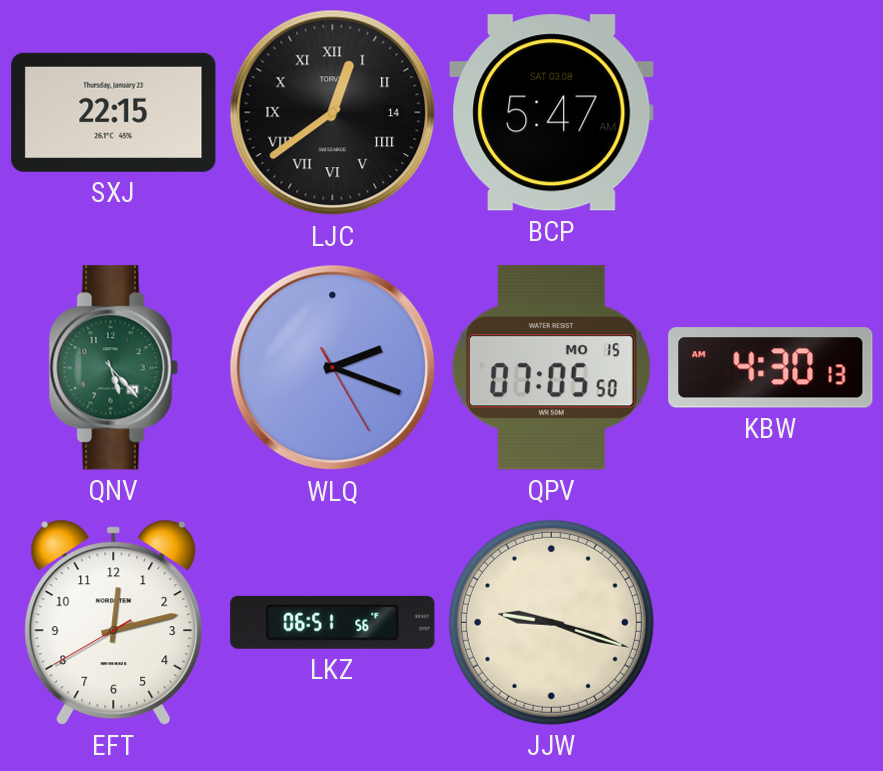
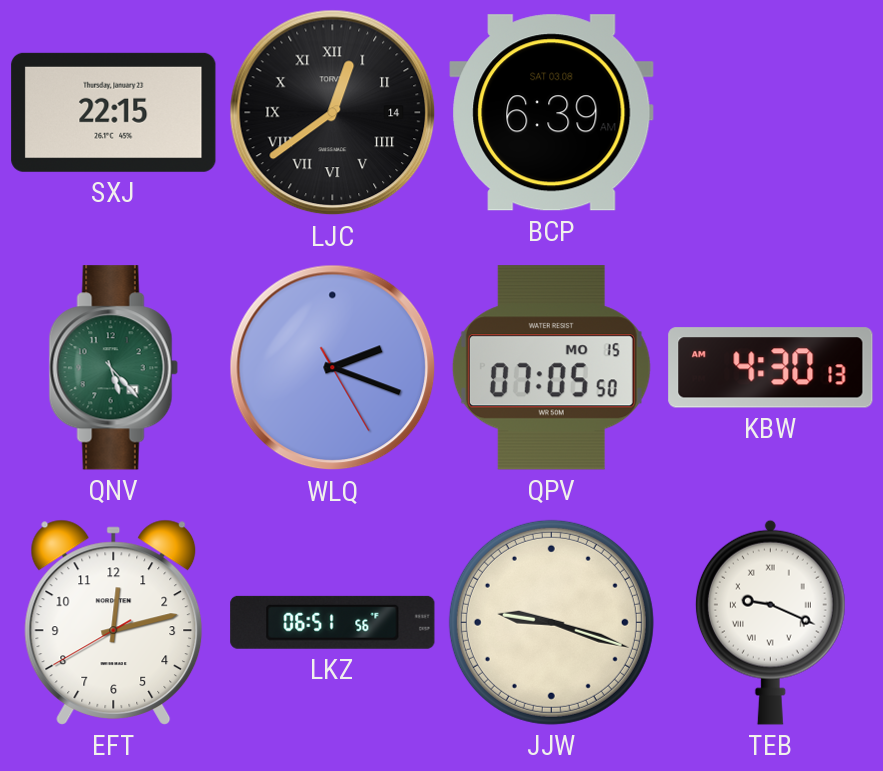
BCP: 5:47 -> 6:39
TEB: none -> 9:19
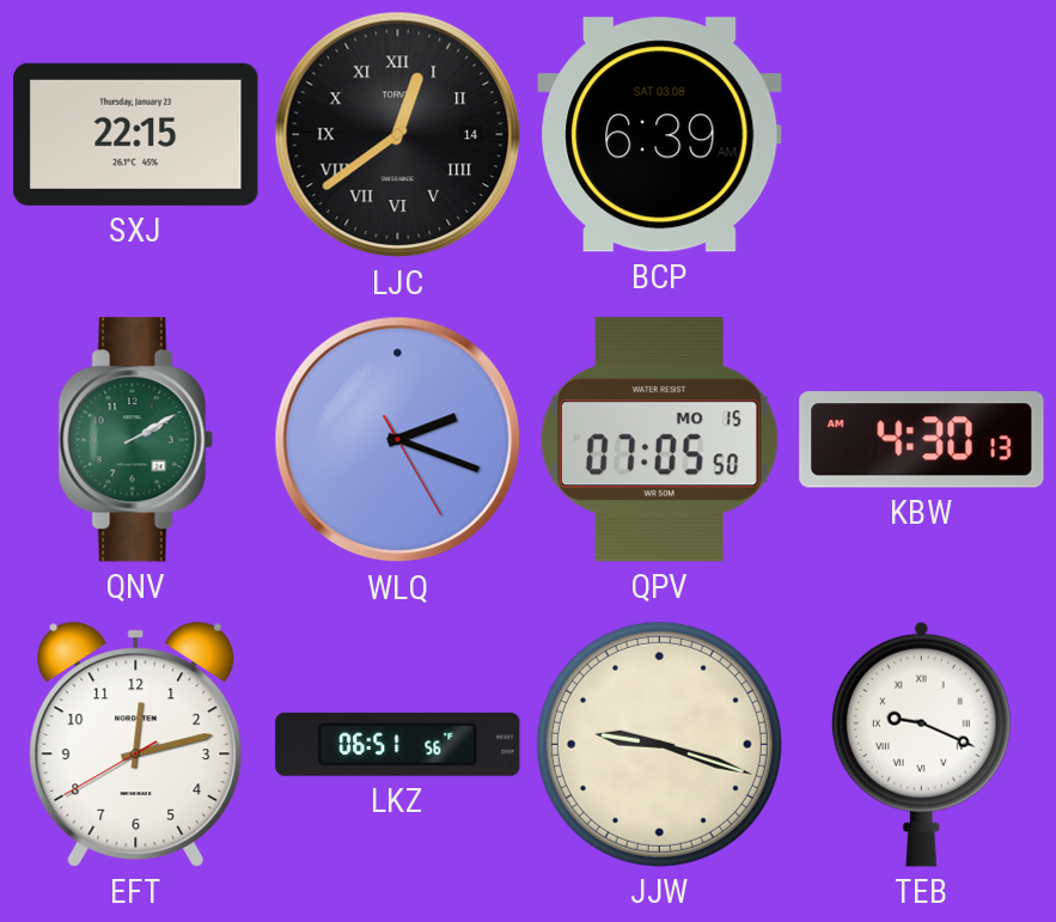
QNV: 5:23 -> 2:10
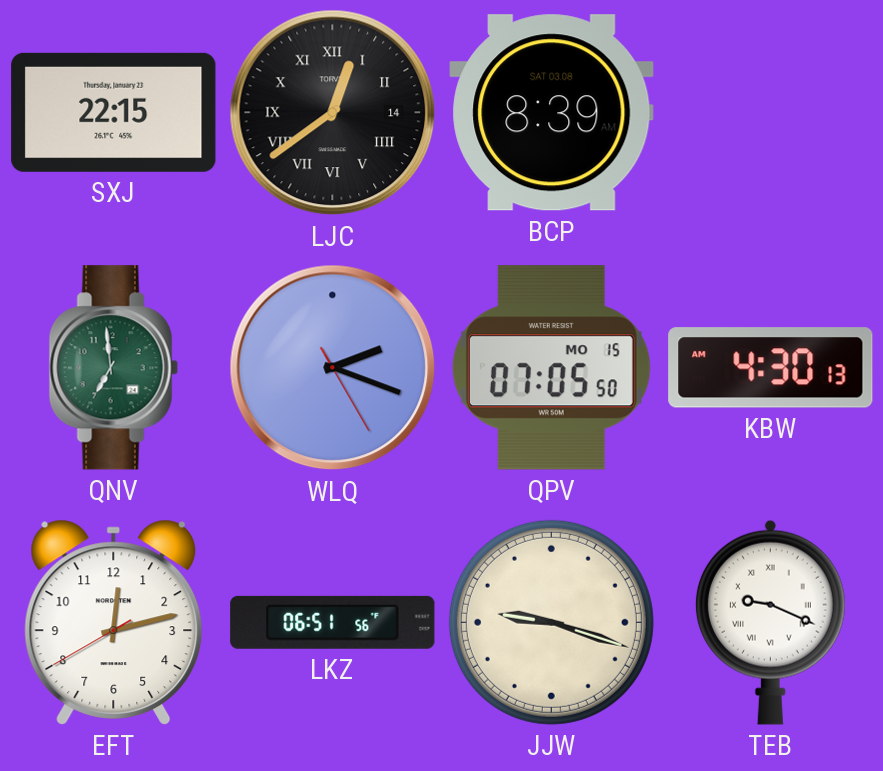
BCP: 6:39 -> 8:39
QNV: 2:10 -> 6:59
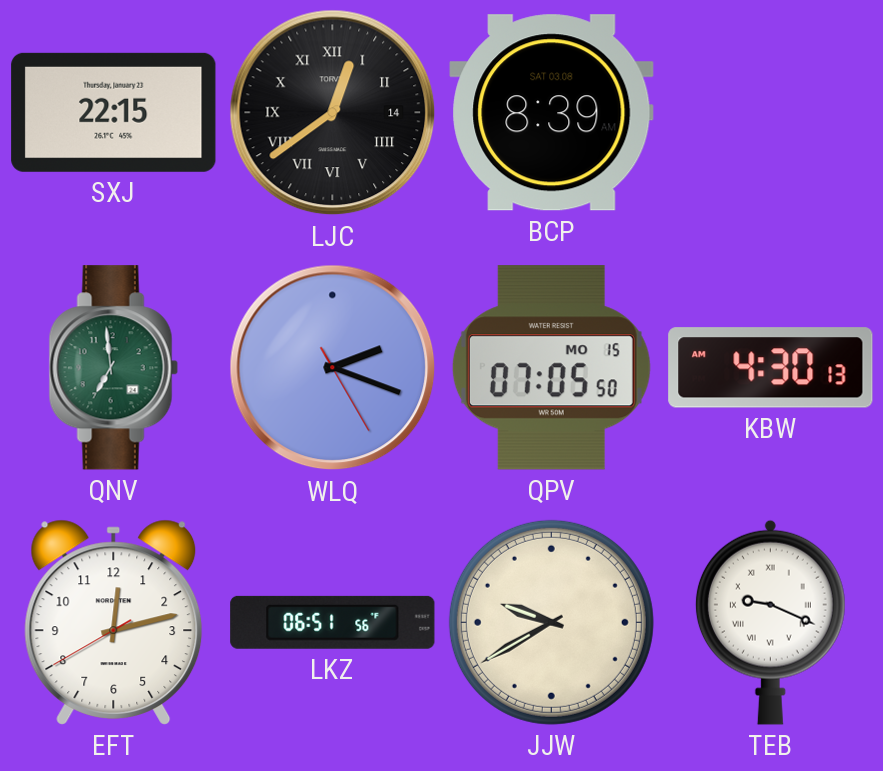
JJW: 9:18 -> 9:40
